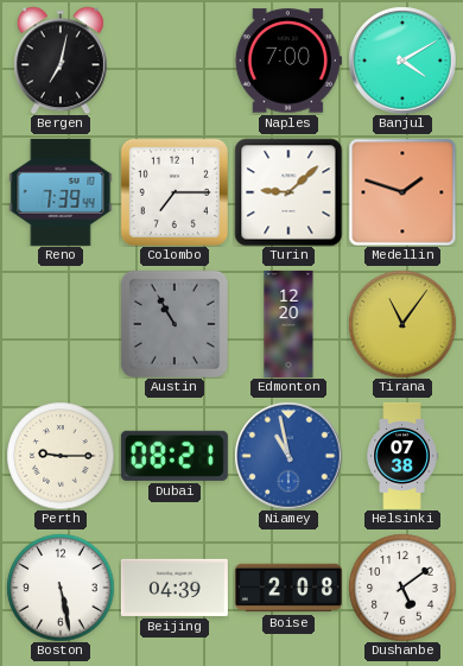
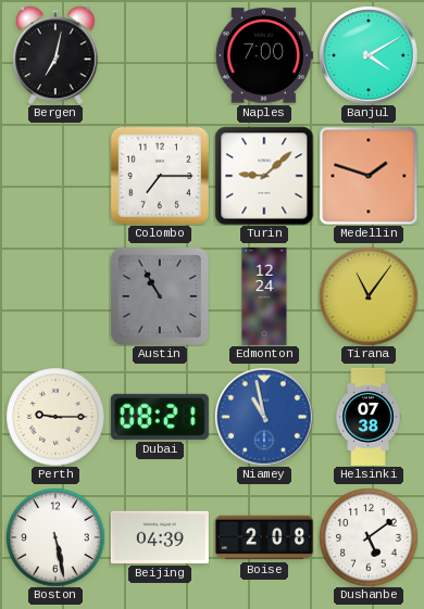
Reno: 7:39 -> none
Edmonton: 12:20 -> 12:24
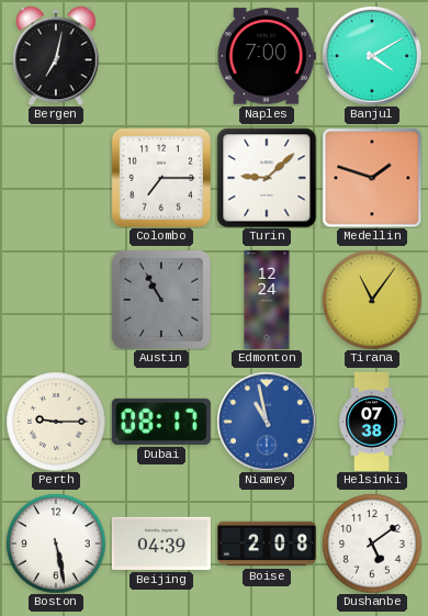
Dubai: 08:21 -> 08:17
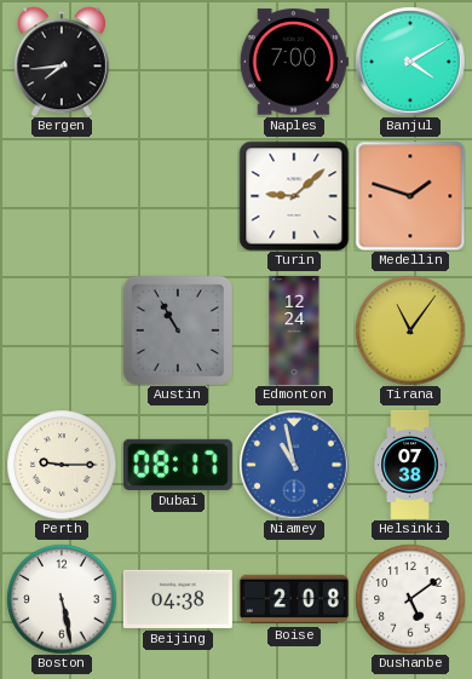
Bergen: 7:02 -> 7:44
Colombo: 7:15 -> none
Beijing: 04:39 -> 04:38
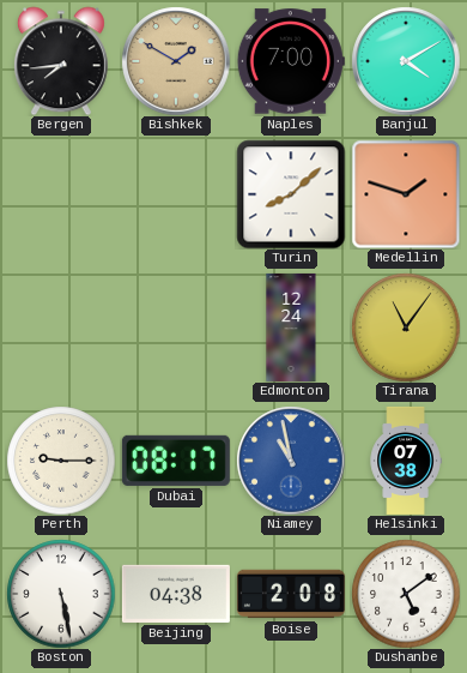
Bishkek: none -> 1:50
Turin: 9:08 -> 8:08
Austin: 10:55 -> none
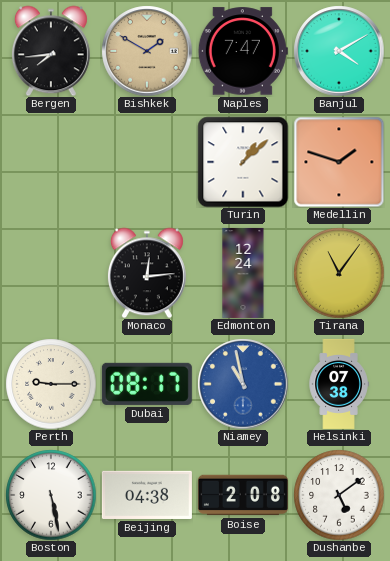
Naples: 7:00 -> 7:47
Turin: 8:08 -> 1:08
Monaco: none -> 12:14
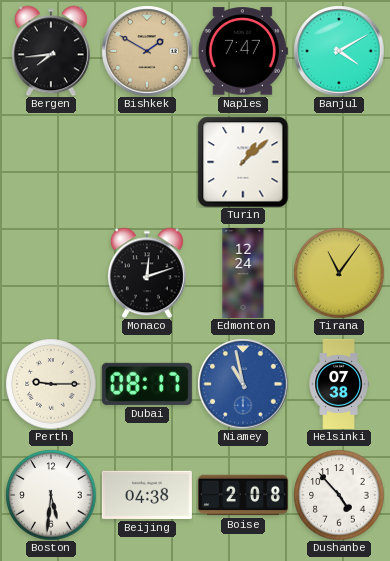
Medellin: 1:48 -> none
Monaco: 12:14 -> 12:12
Boston: 5:28 -> 5:31
Dushanbe: 5:09 -> 4:53
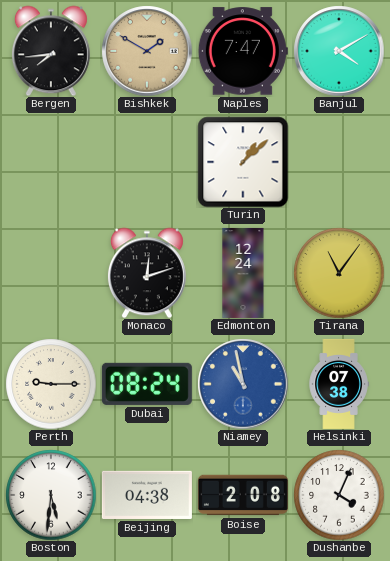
Dubai: 08:17 -> 08:24
Dushanbe: 4:53 -> 4:04
